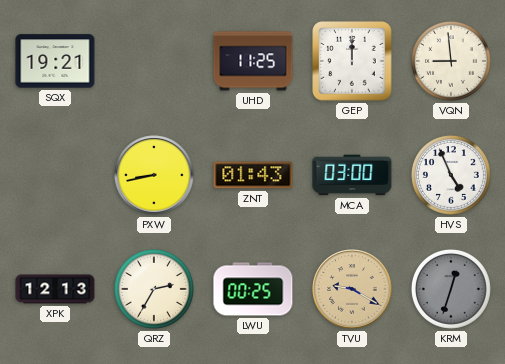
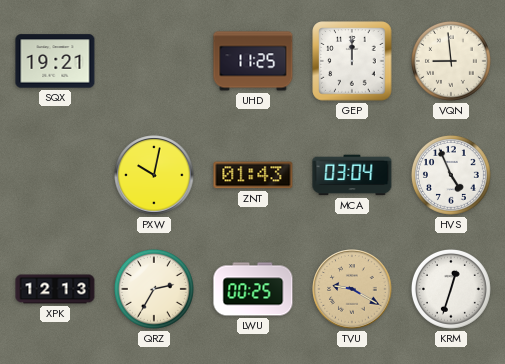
PXW: 8:43 -> 10:02
MCA: 03:00 -> 03:04
KRM dial: grey -> white
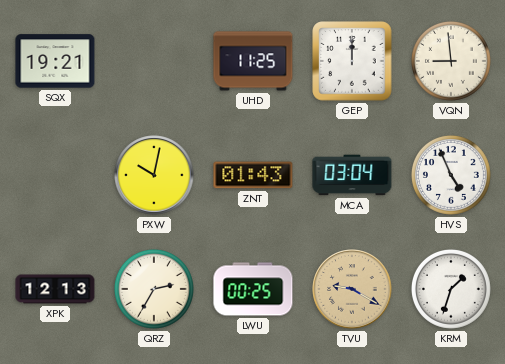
KRM: 12:33 -> 1:33
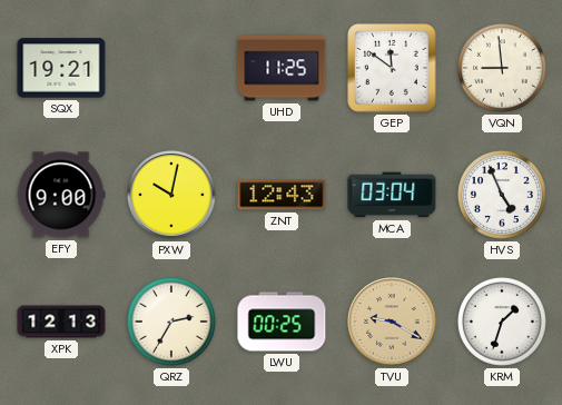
GEP: 12:00 -> 11:51
EFY: none -> 9:00
ZNT: 01:43 -> 12:43
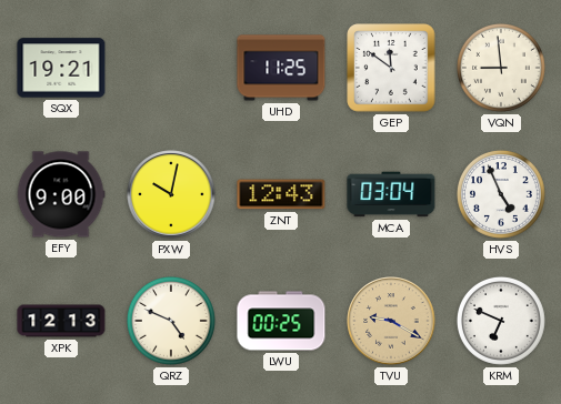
QRZ: 2:35 -> 4:49
KRM: 1:33 -> 6:49
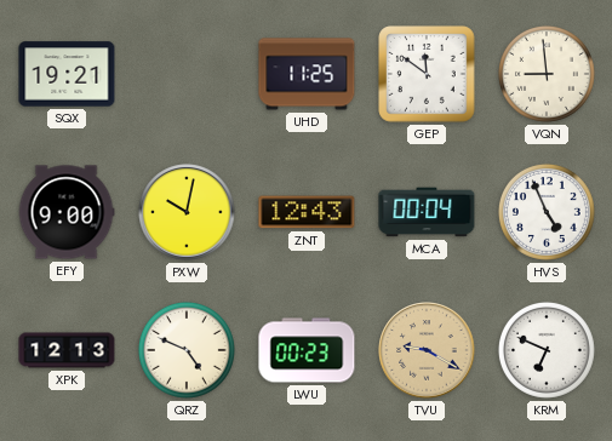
MCA: 03:04 -> 00:04
LWU: 00:25 -> 00:23
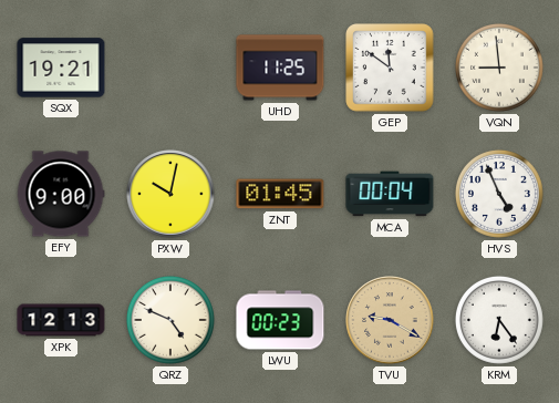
ZNT: 12:43 -> 01:45
KRM: 6:49 -> 6:24
